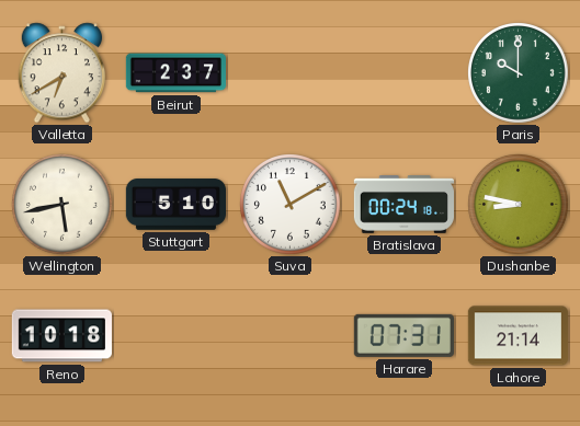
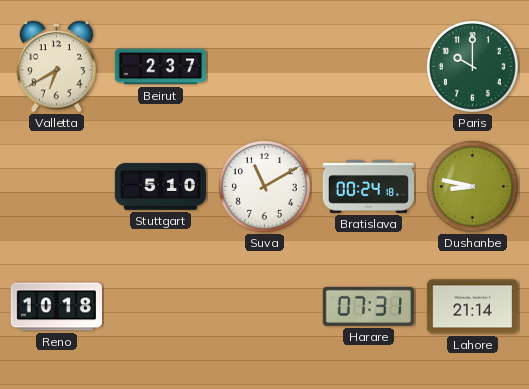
Wellington: 5:43 -> none
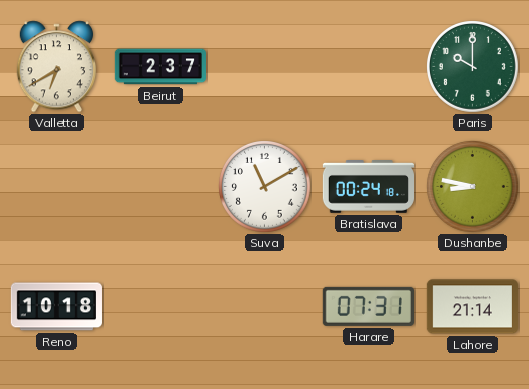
Stuttgart: 5:10 -> none
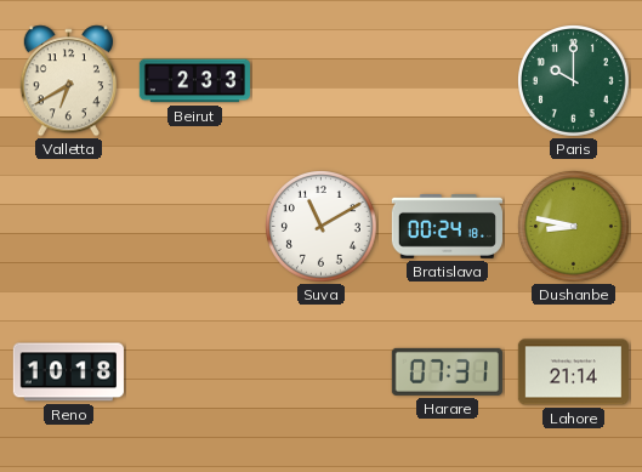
Beirut: 2:37 -> 2:33
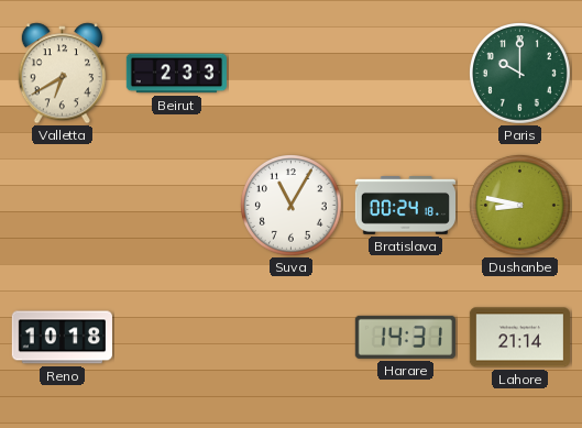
Suva: 11:10 -> 11:05
Harare: 07:31 -> 14:31
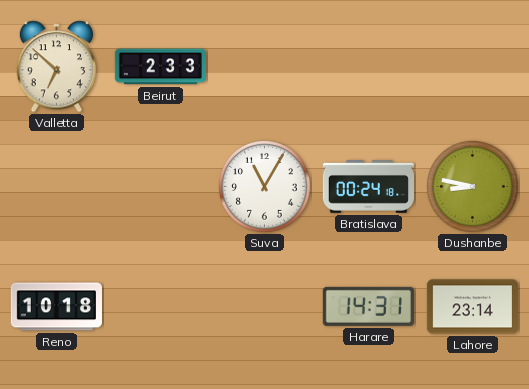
Valletta: 6:40 -> 6:52
Paris: 10:00 -> none
Lahore: 21:14 -> 23:14
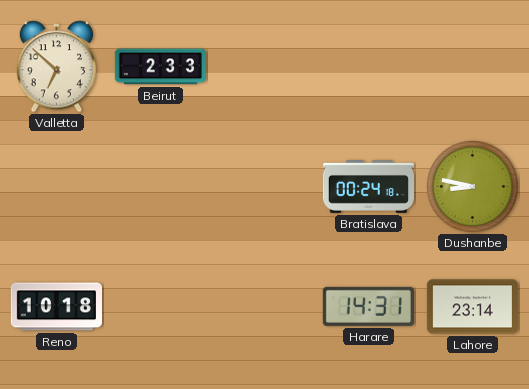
Suva: 11:05 -> none
